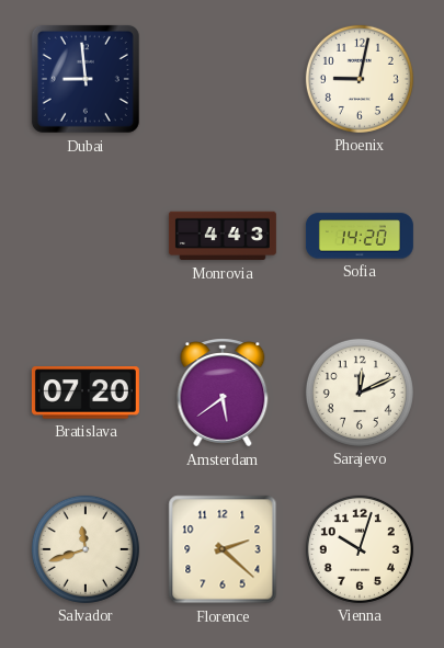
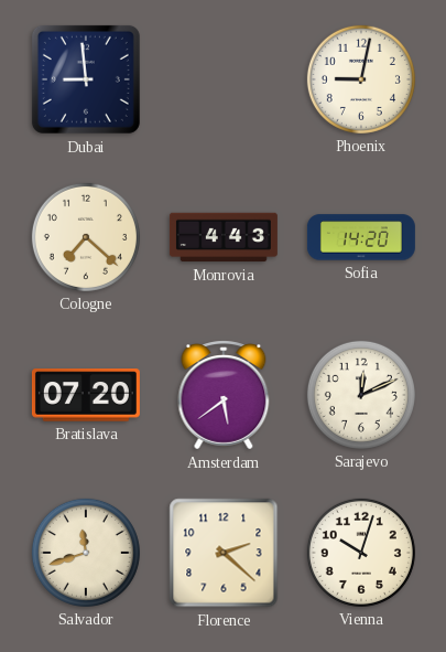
Cologne: none -> 7:22
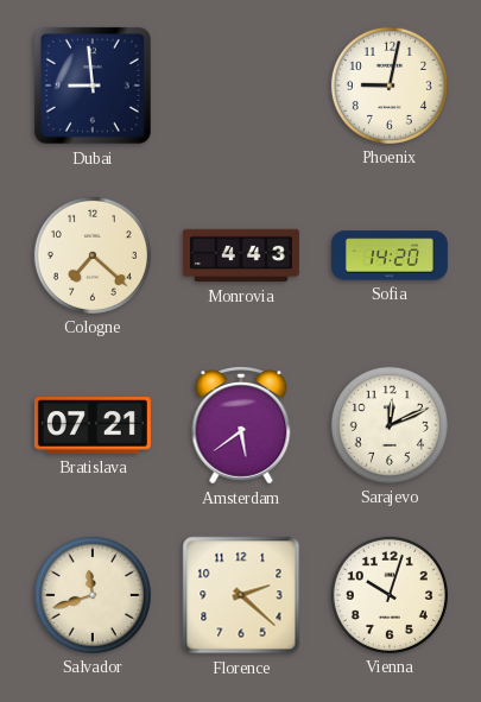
Bratislava: 07:20 -> 07:21
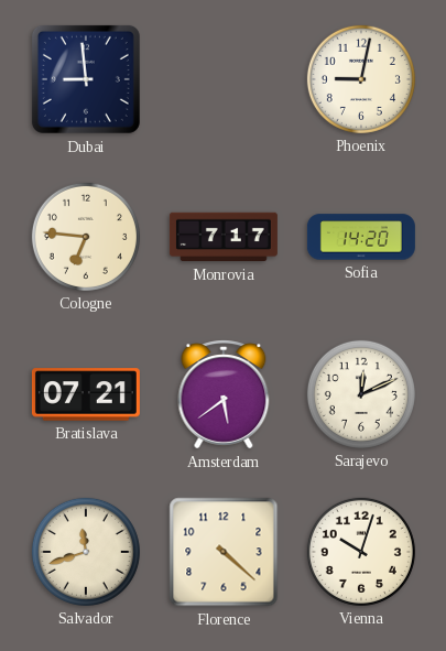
Cologne: 7:22 -> 6:46
Monrovia: 4:43 -> 7:17
Florence: 2:22 -> 4:22
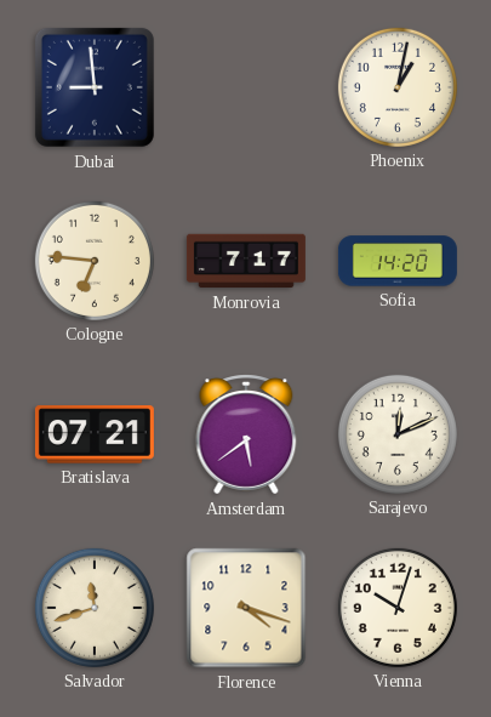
Phoenix: 9:02 -> 1:02
Florence: 4:22 -> 4:18
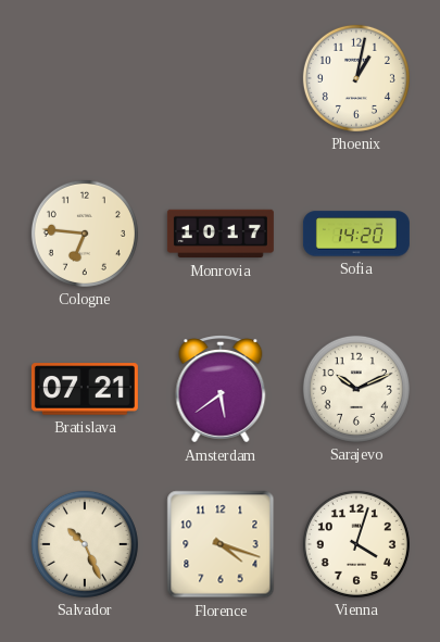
Dubai: 8:59 -> none
Monrovia: 7:17 -> 10:17
Sarajevo: 12:11 -> 10:11
Salvador: 11:42 -> 10:26
Vienna: 10:03 -> 4:03
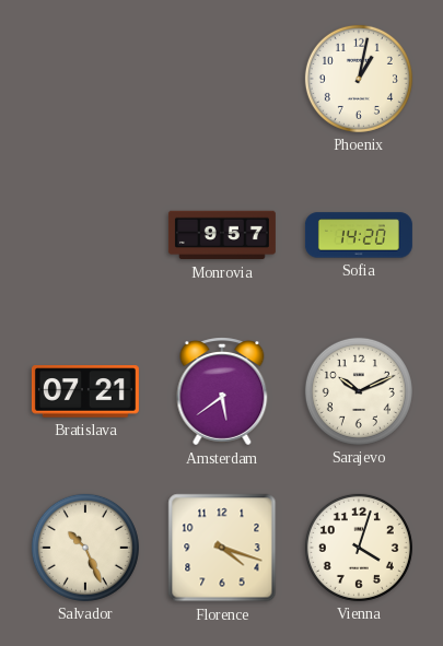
Cologne: 6:46 -> none
Monrovia: 10:17 -> 9:57
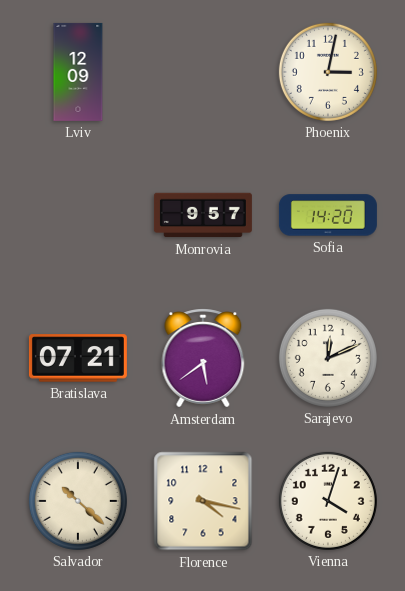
Lviv: none -> 12:09
Phoenix: 1:02 -> 3:02
Sarajevo: 10:11 -> 12:11
Salvador: 10:26 -> 10:22
Florence: 4:18 -> 4:17
